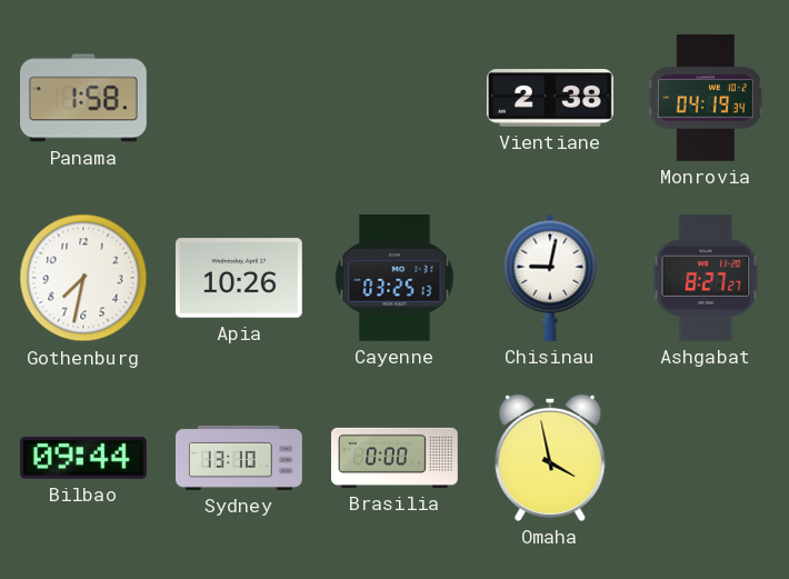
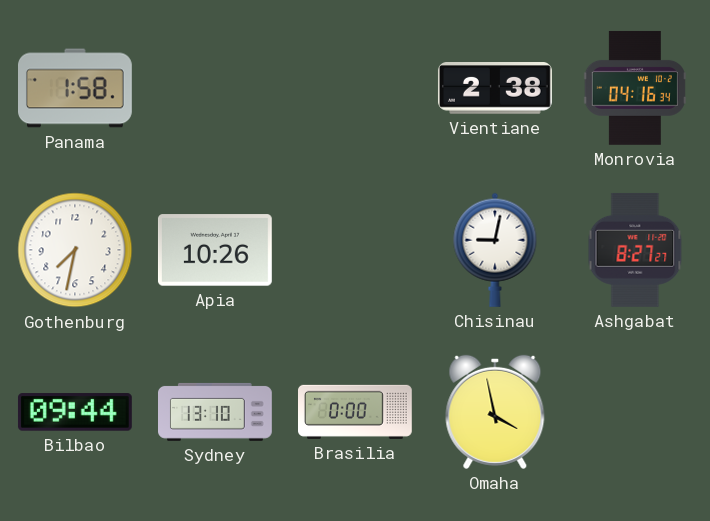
Monrovia: 04:19 -> 04:16
Cayenne: 03:25 -> none
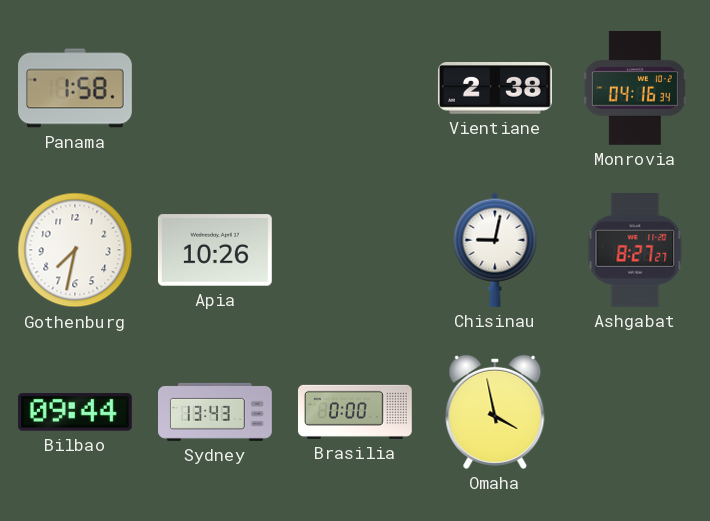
Sydney: 13:10 -> 13:43
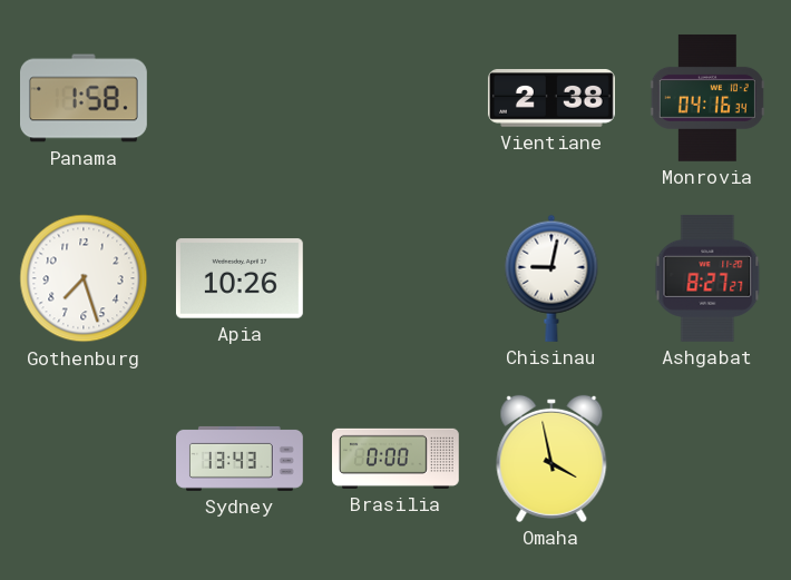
Gothenburg: 7:32 -> 7:27
Bilbao: 09:44 -> none
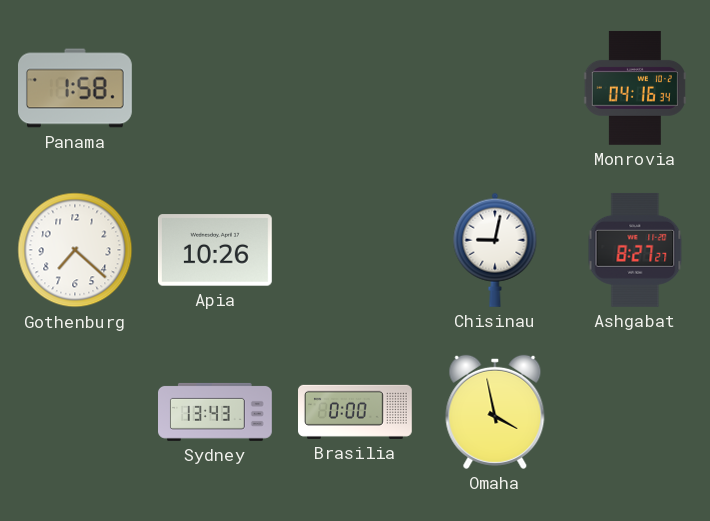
Vientiane: 2:38 -> none
Gothenburg: 7:27 -> 7:22
